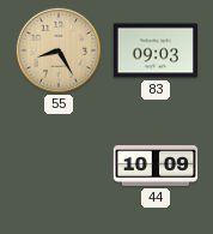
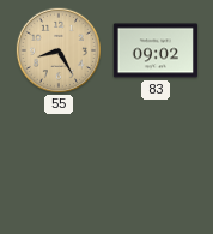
83: 09:03 -> 09:02
44: 10:09 -> none
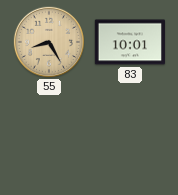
83: 09:02 -> 10:01
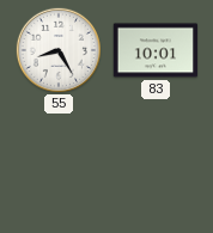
55 dial: champagne -> white
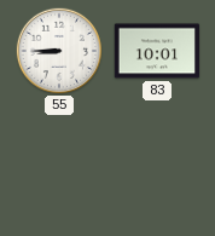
55: 8:25 -> 8:45
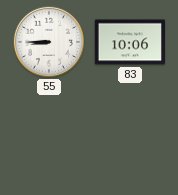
83: 10:01 -> 10:06
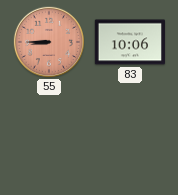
55 dial: white -> salmon
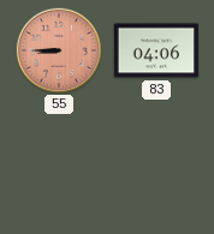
83: 10:06 -> 04:06
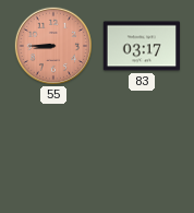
83: 04:06 -> 03:17
